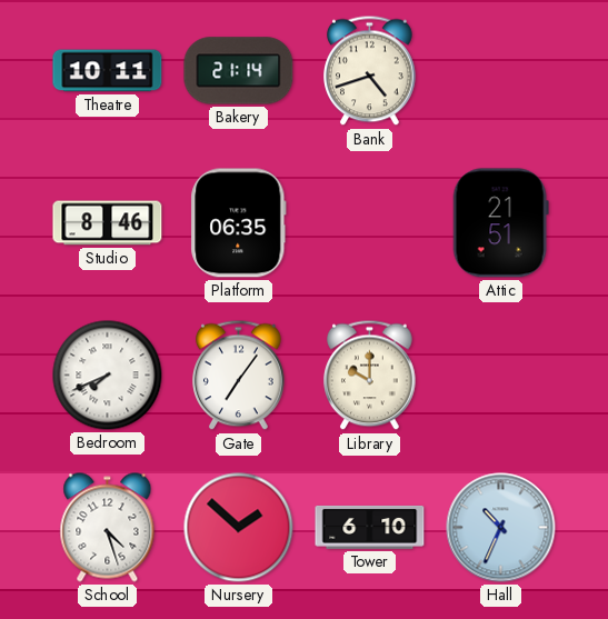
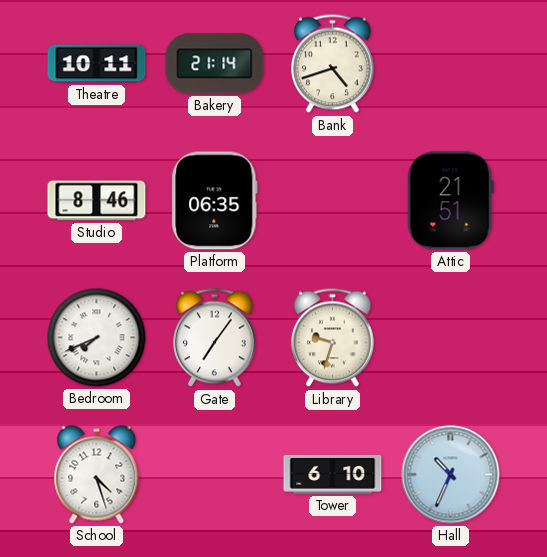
Library: 10:00 -> 9:33
Nursery: 1:52 -> none
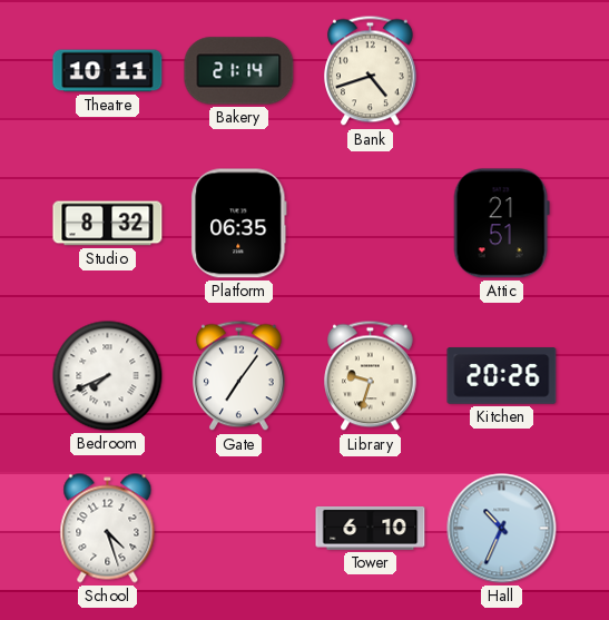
Studio: 8:46 -> 8:32
Kitchen: none -> 20:26
